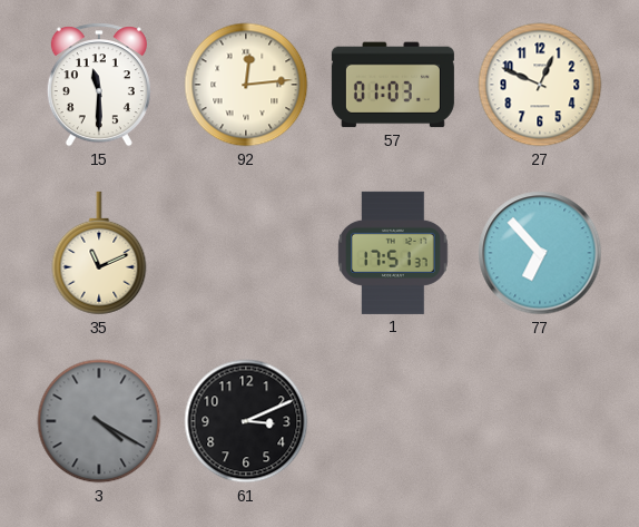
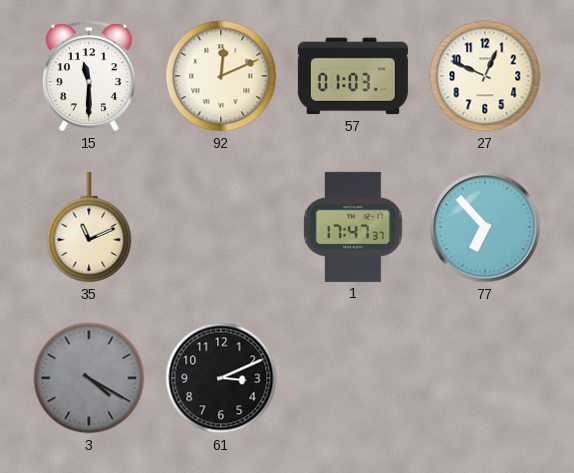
92: 12:14 -> 12:11
1: 17:51 -> 17:47
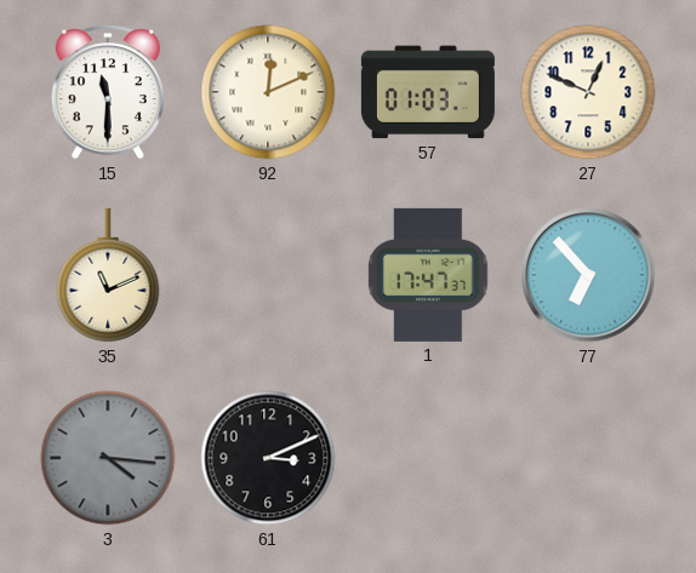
3: 4:20 -> 4:16
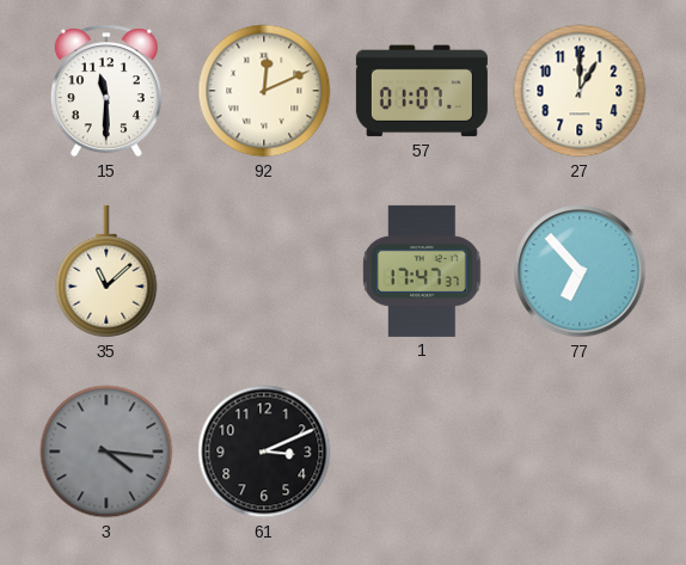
57: 01:03 -> 01:07
27: 12:49 -> 1:00
35: 11:11 -> 11:08
